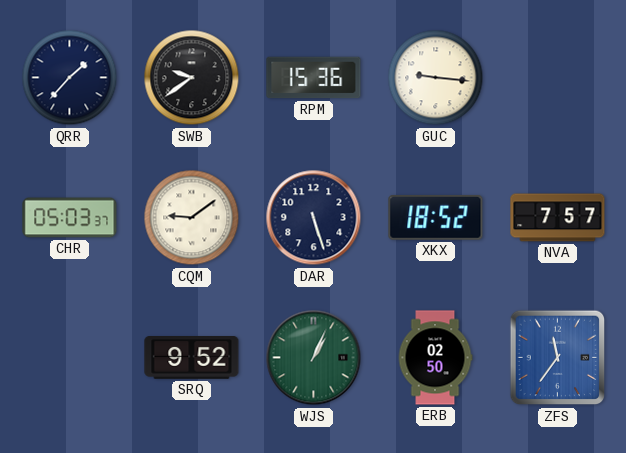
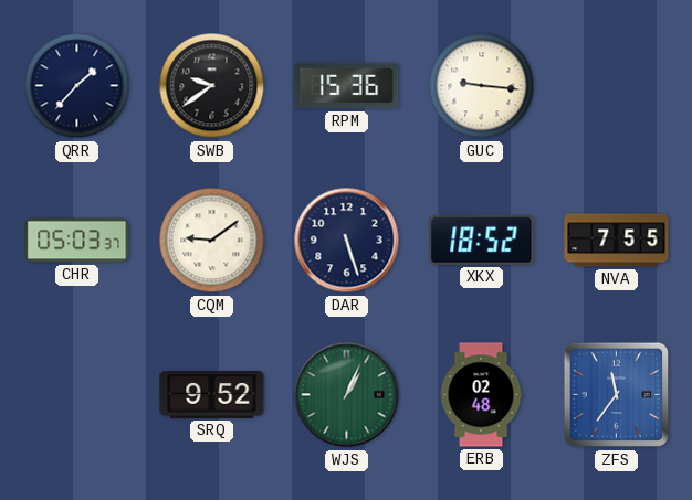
NVA: 7:57 -> 7:55
ERB: 02:50 -> 02:48
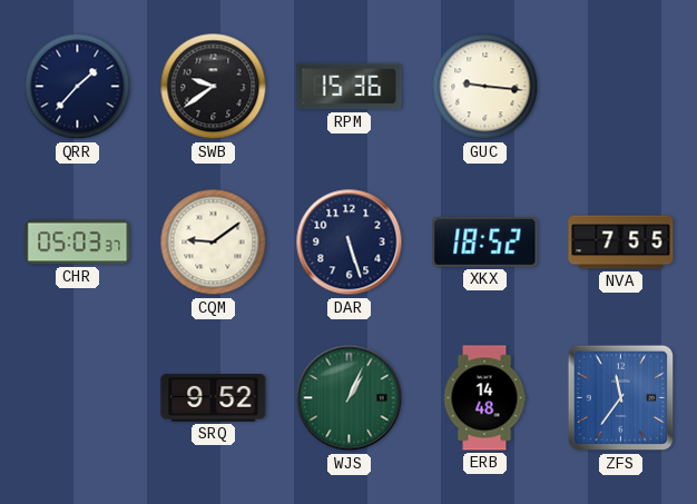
ERB: 02:48 -> 14:48
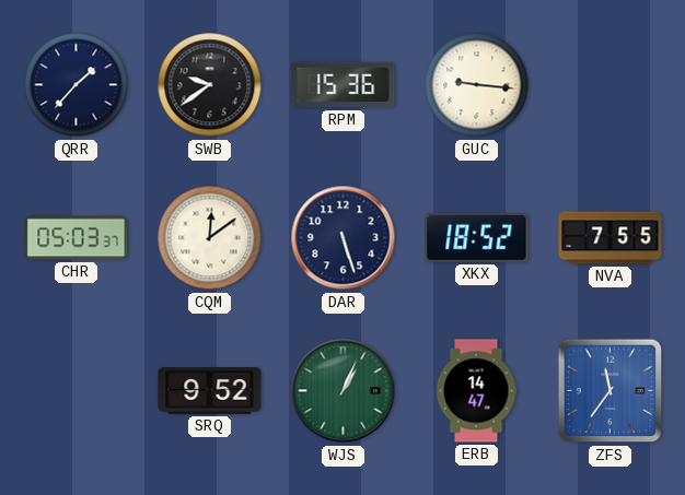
CQM: 9:09 -> 12:09
ERB: 14:48 -> 14:47
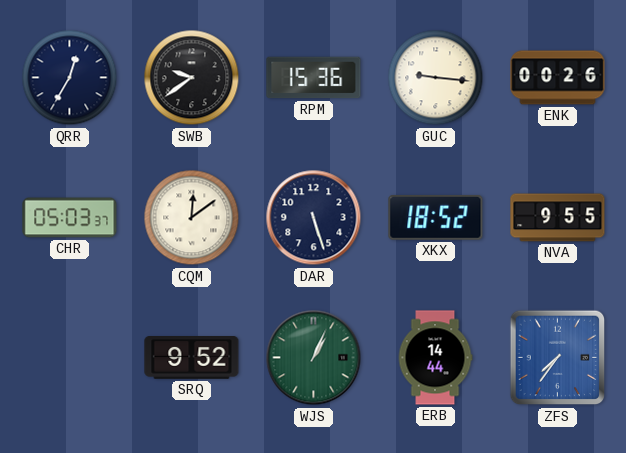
QRR: 1:37 -> 12:35
ENK: none -> 00:26
NVA: 7:55 -> 9:55
ERB: 14:47 -> 14:44
ZFS: 11:36 -> 7:36
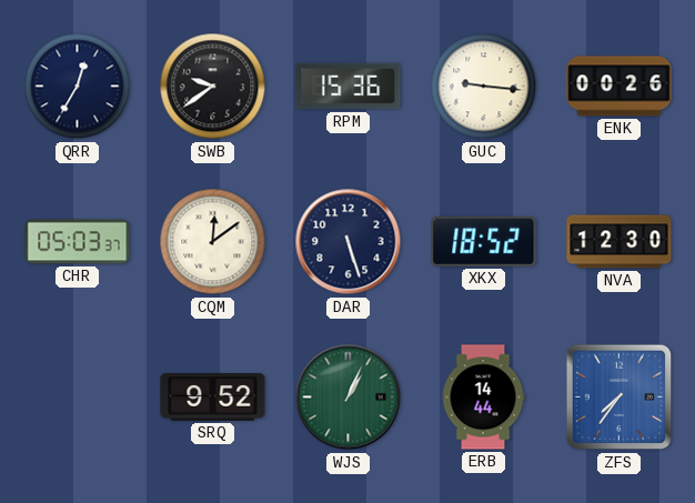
NVA: 9:55 -> 12:30
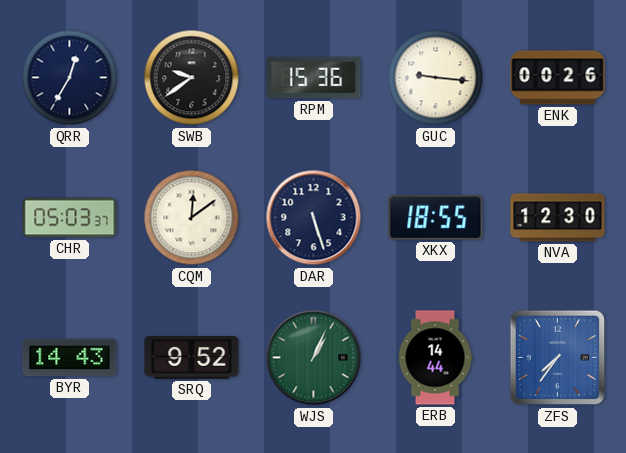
XKX: 18:52 -> 18:55
BYR: none -> 14:43
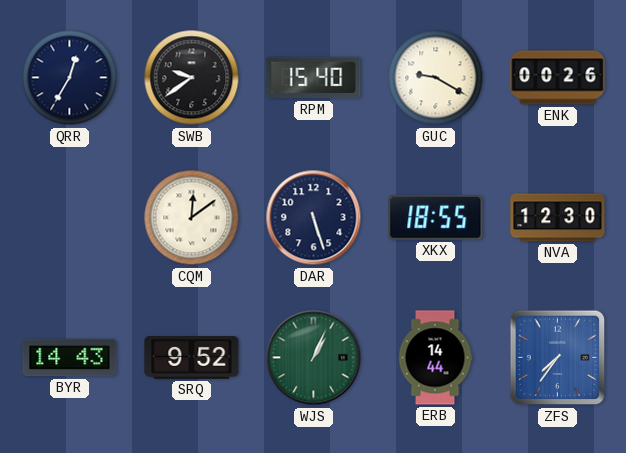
RPM: 15:36 -> 15:40
GUC: 9:16 -> 9:20
CHR: 05:03 -> none
